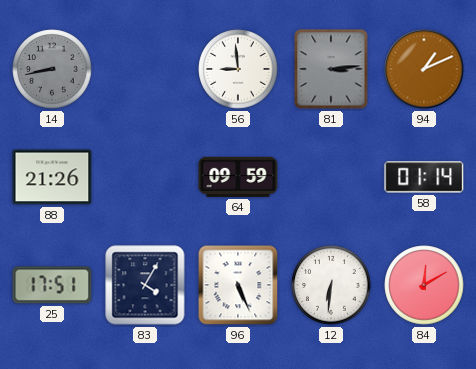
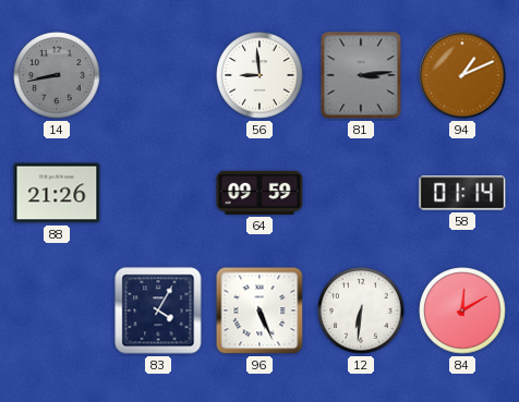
25: 17:51 -> none
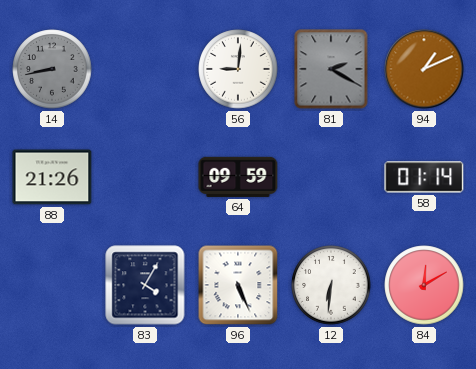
56: 8:59 -> 9:01
81: 3:14 -> 2:20
